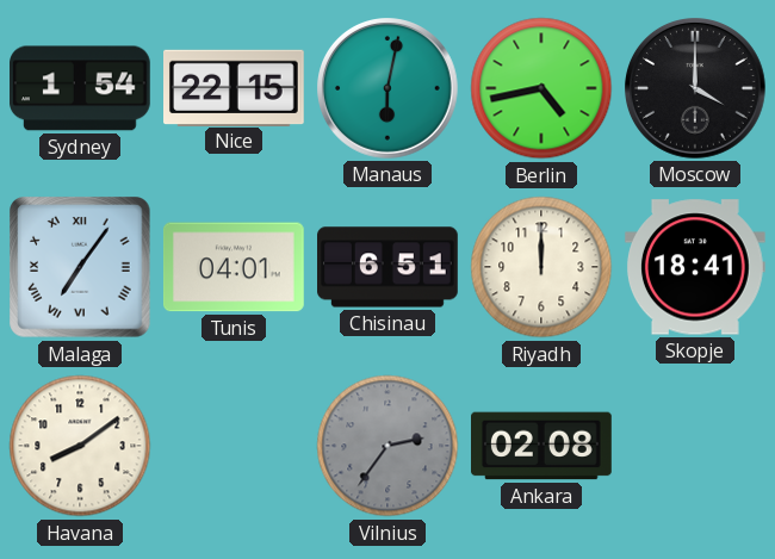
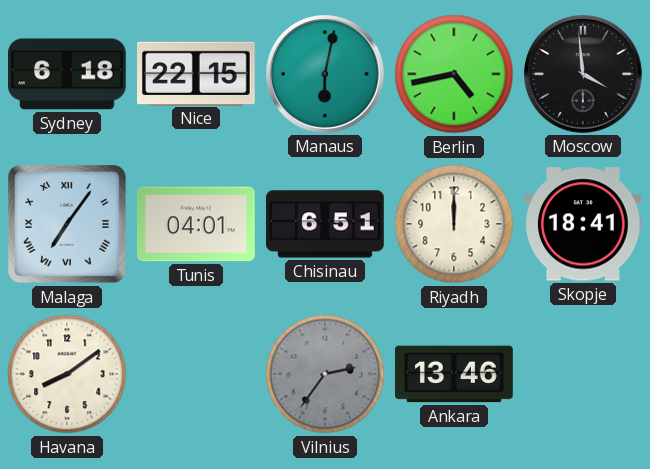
Sydney: 1:54 -> 6:18
Moscow: 4:00 -> 3:59
Ankara: 02:08 -> 13:46
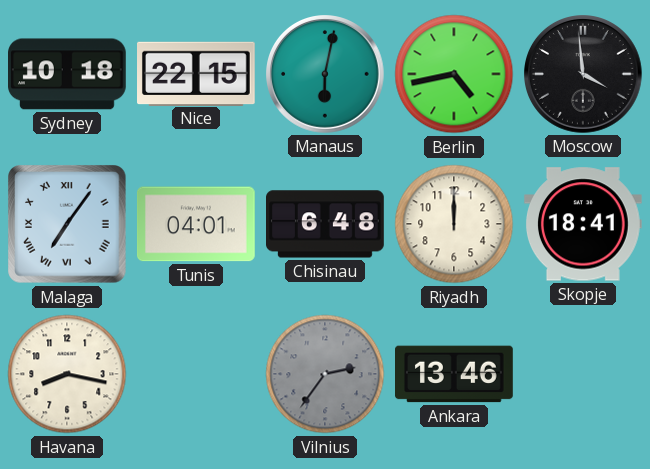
Sydney: 6:18 -> 10:18
Chisinau: 6:51 -> 6:48
Havana: 8:09 -> 8:17
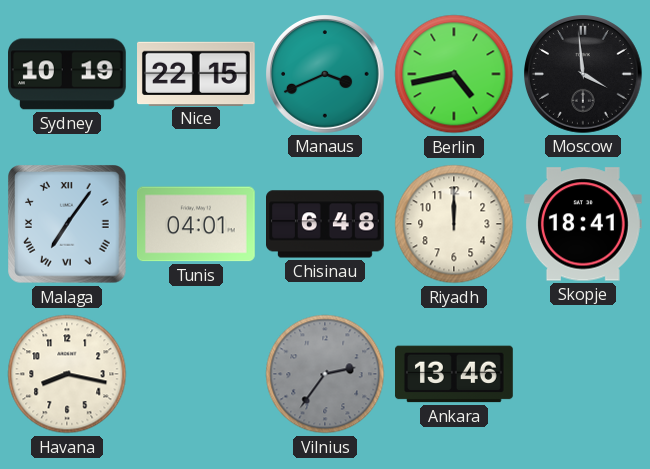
Sydney: 10:18 -> 10:19
Manaus: 6:02 -> 3:41
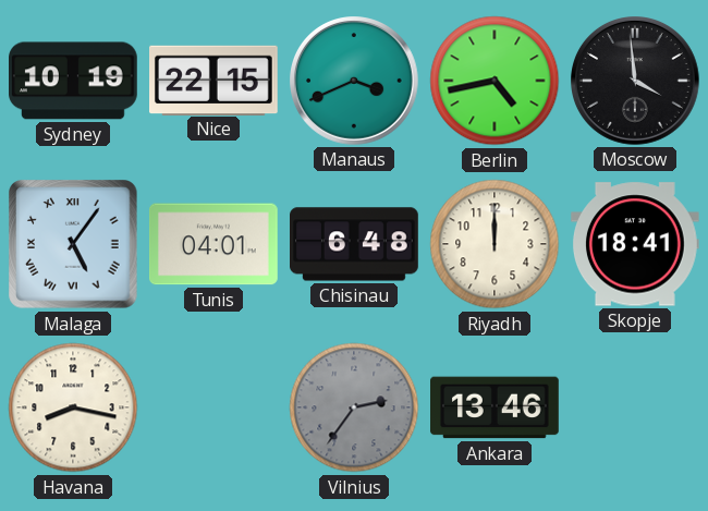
Malaga: 7:06 -> 5:06
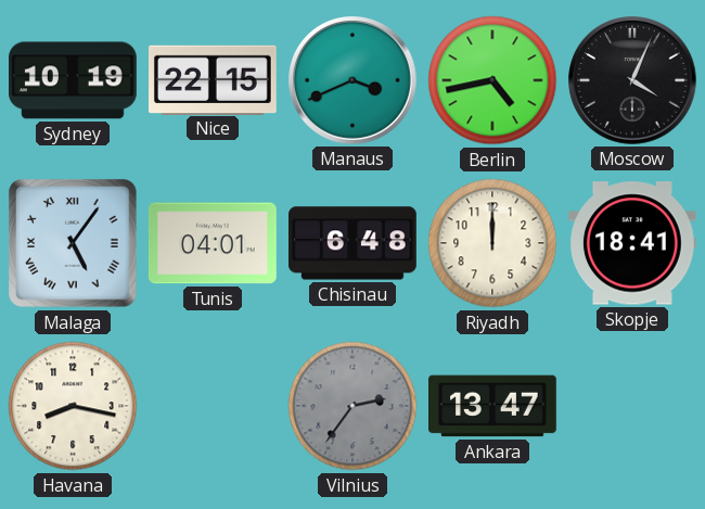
Moscow: 3:59 -> 4:04
Ankara: 13:46 -> 13:47
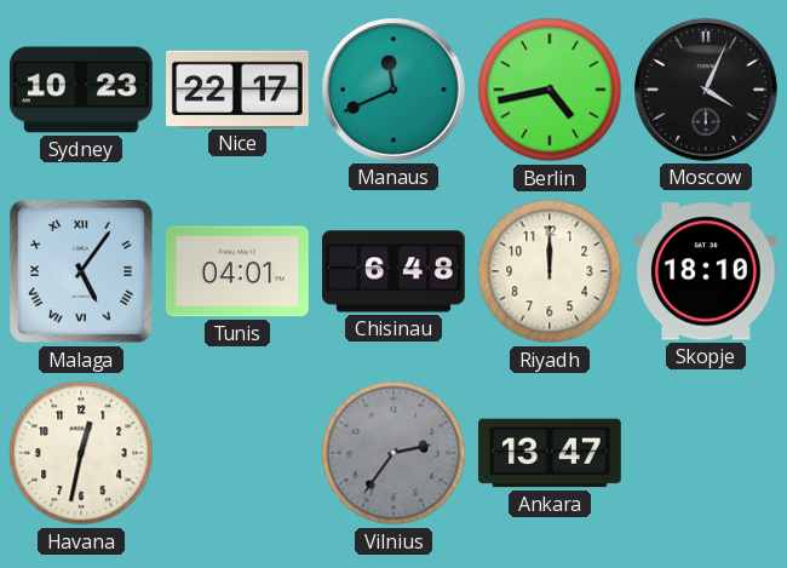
Sydney: 10:19 -> 10:23
Nice: 22:15 -> 22:17
Manaus: 3:41 -> 11:41
Skopje: 18:41 -> 18:10
Havana: 8:17 -> 12:32
